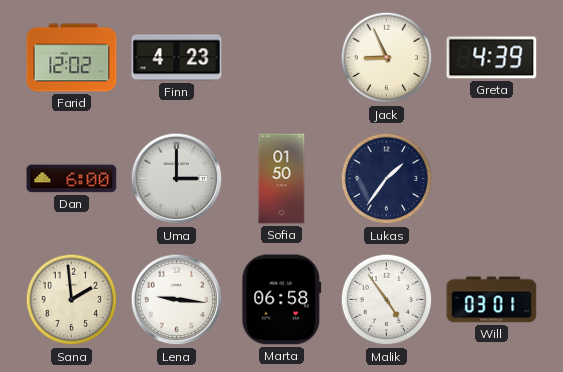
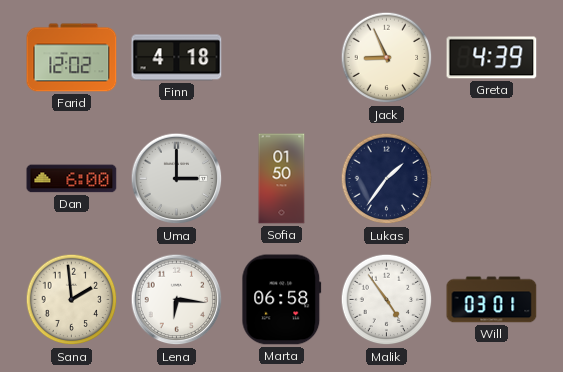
Finn: 4:23 -> 4:18
Lena: 9:16 -> 6:16
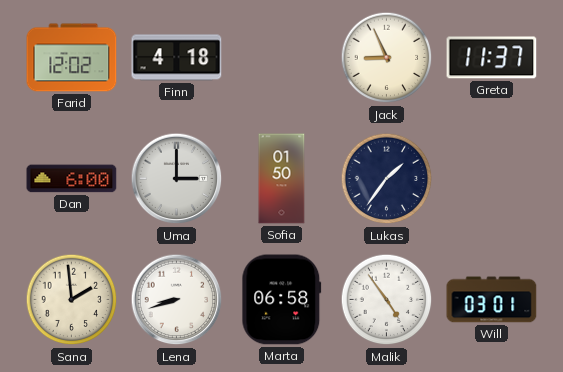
Greta: 4:39 -> 11:37
Lena: 6:16 -> 8:42
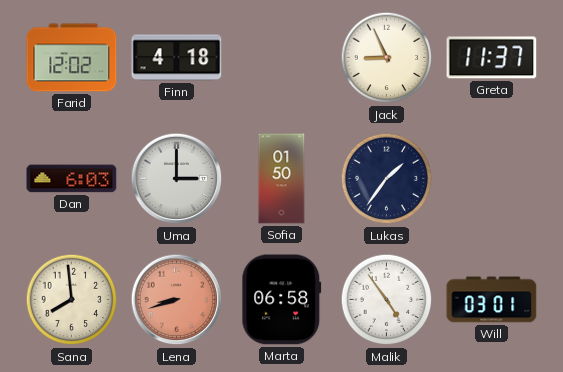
Dan: 6:00 -> 6:03
Sana: 1:59 -> 7:59
Lena dial: white -> salmon
